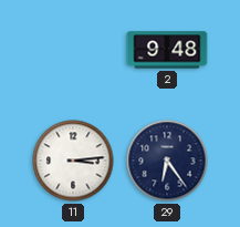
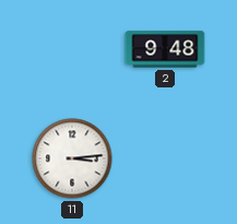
29: 6:24 -> none
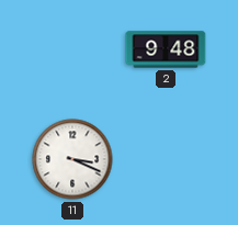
11: 3:14 -> 3:19
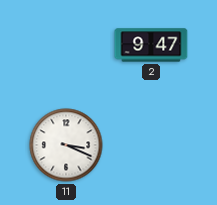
2: 9:48 -> 9:47
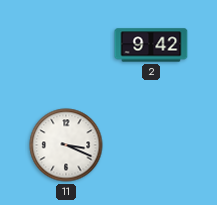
2: 9:47 -> 9:42
